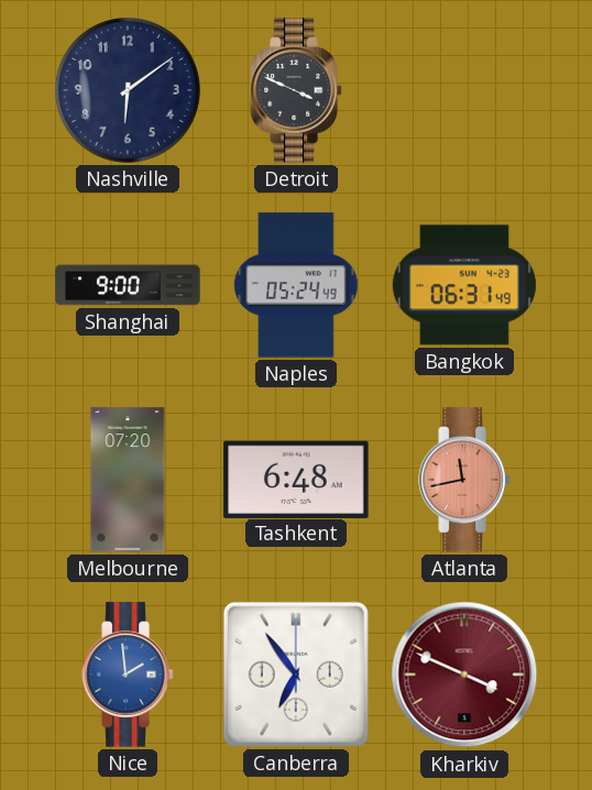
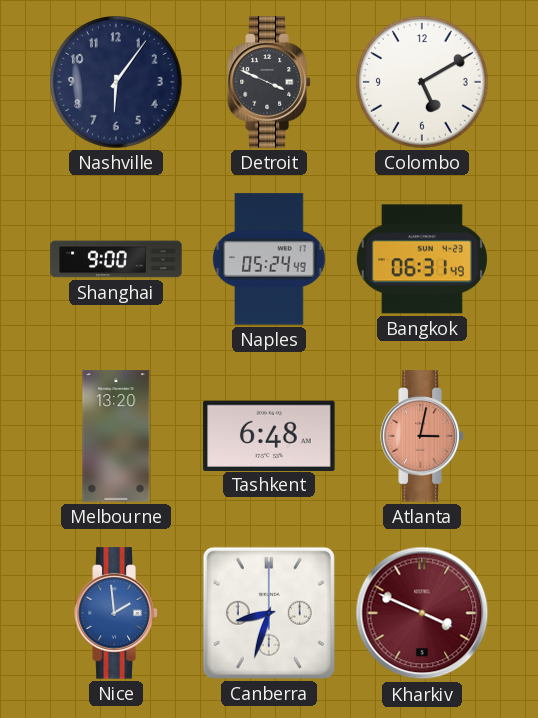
Nashville: 6:09 -> 6:06
Colombo: none -> 5:10
Melbourne: 07:20 -> 13:20
Atlanta: 11:43 -> 3:02
Canberra: 6:54 -> 8:33
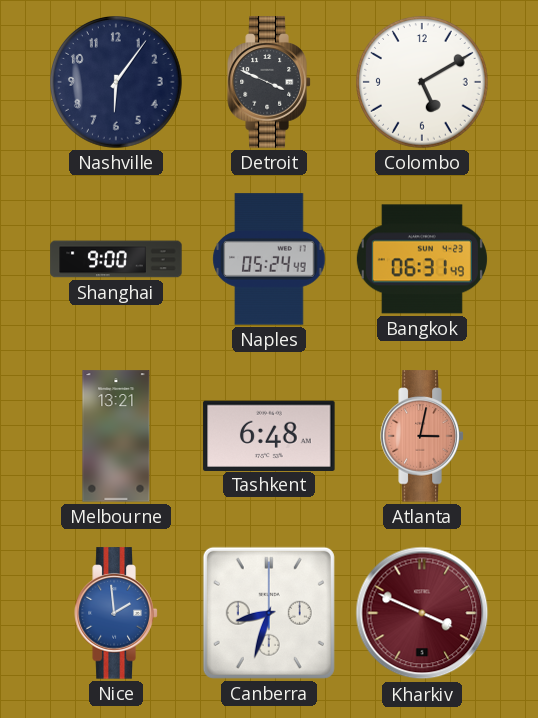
Melbourne: 13:20 -> 13:21
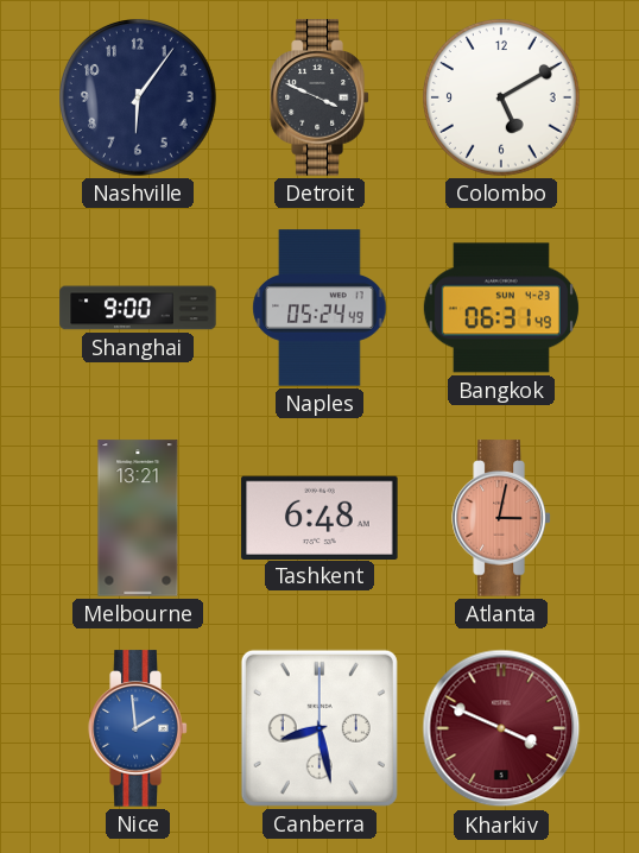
Canberra: 8:33 -> 8:28
